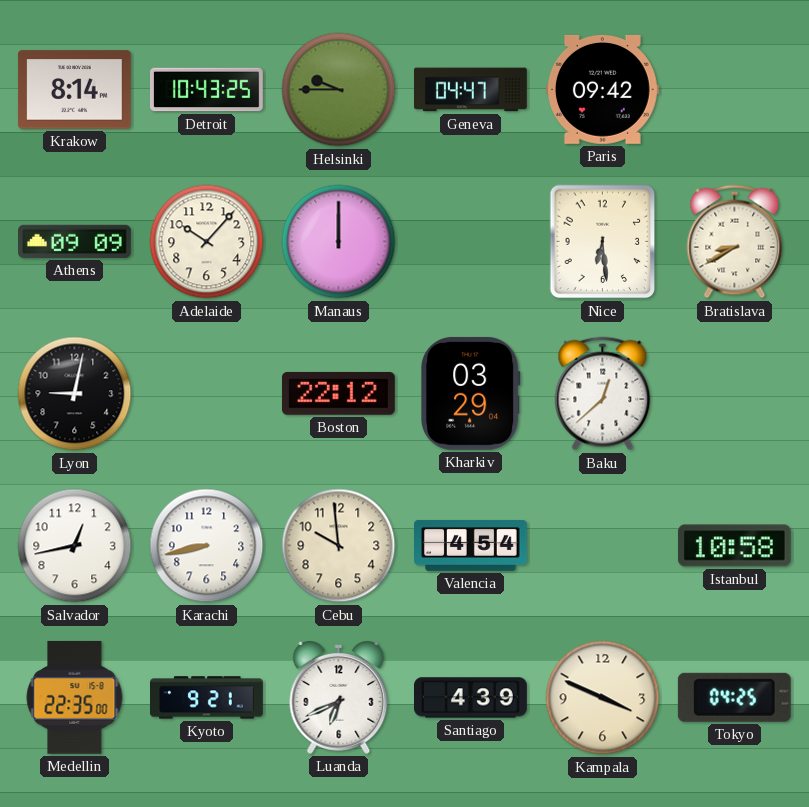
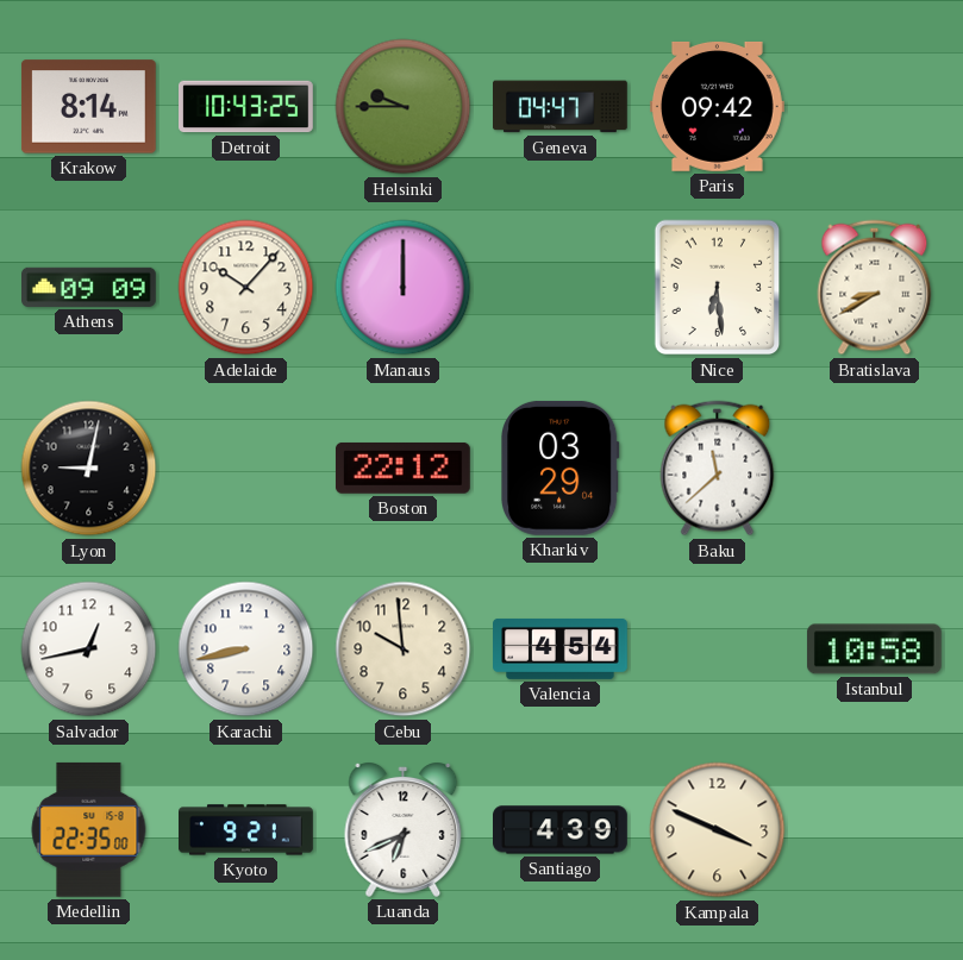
Baku: 12:38 -> 11:38
Tokyo: 04:25 -> none
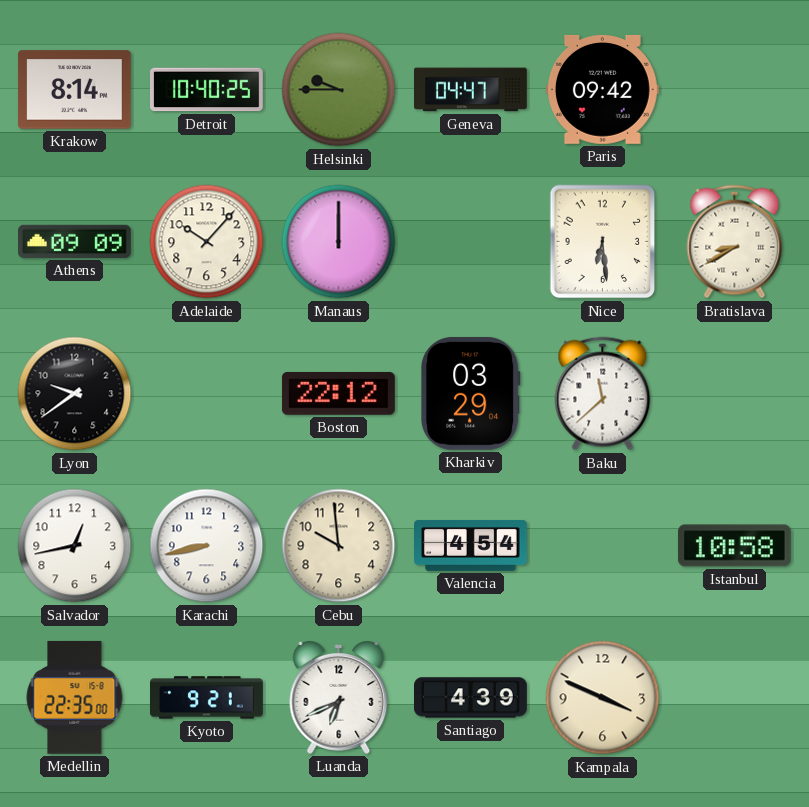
Detroit: 10:43 -> 10:40
Lyon: 9:02 -> 9:39
